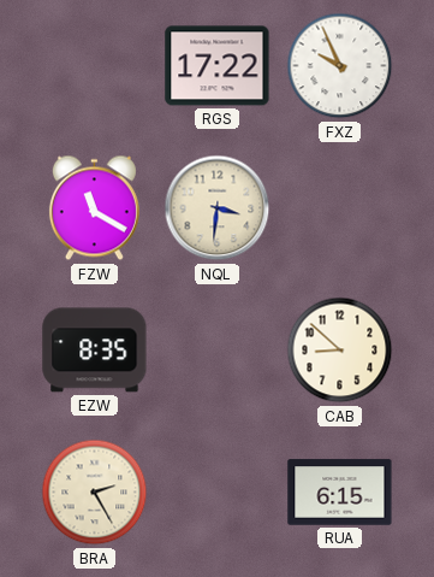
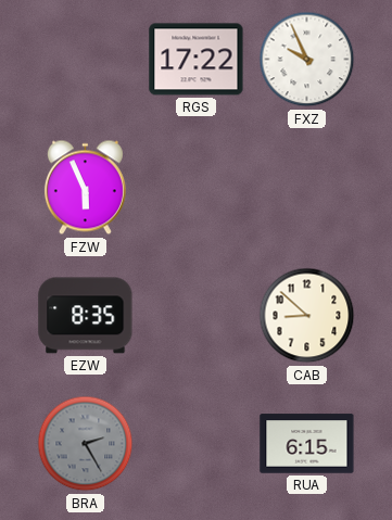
FZW: 11:20 -> 5:56
NQL: 3:31 -> none
BRA dial: cream -> grey
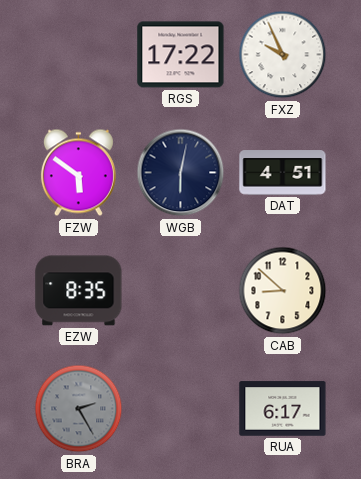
FZW: 5:56 -> 5:51
WGB: none -> 6:02
DAT: none -> 4:51
RUA: 6:15 -> 6:17
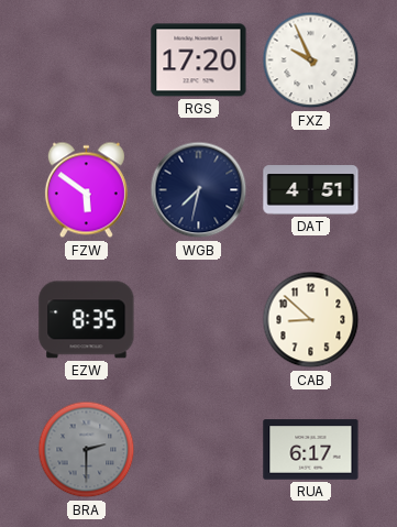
RGS: 17:22 -> 17:20
WGB: 6:02 -> 7:32
BRA: 2:25 -> 2:30
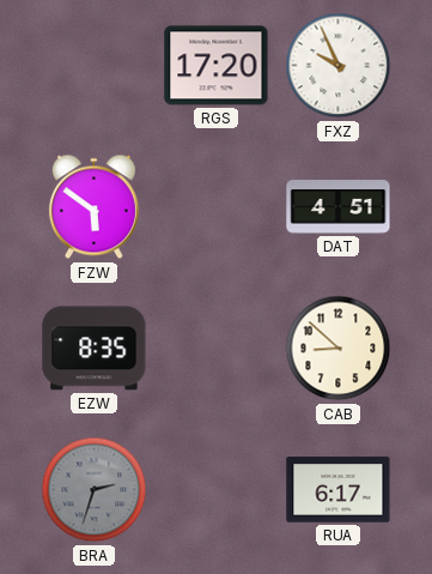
WGB: 7:32 -> none
BRA: 2:30 -> 2:33
